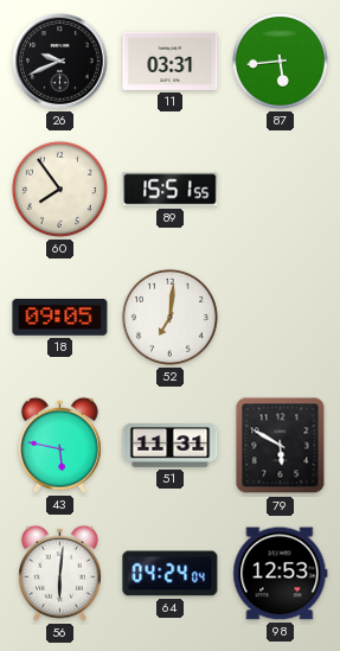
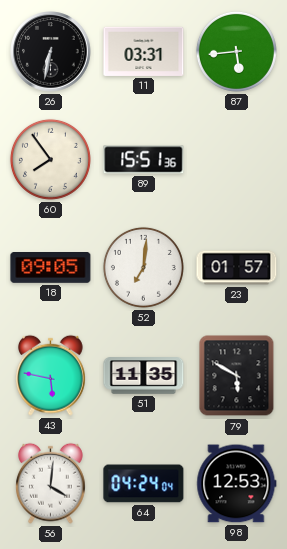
26: 9:41 -> 6:32
89: 15:51:55 -> 15:51:36
23: none -> 01:57
51: 11:31 -> 11:35
56: 6:01 -> 4:01
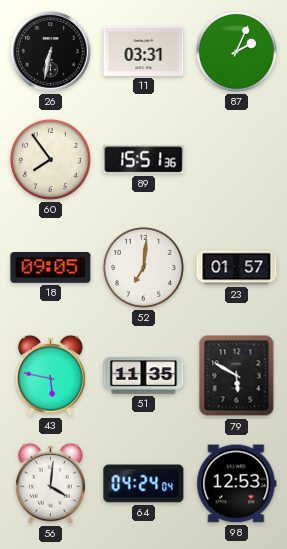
87: 5:44 -> 2:04
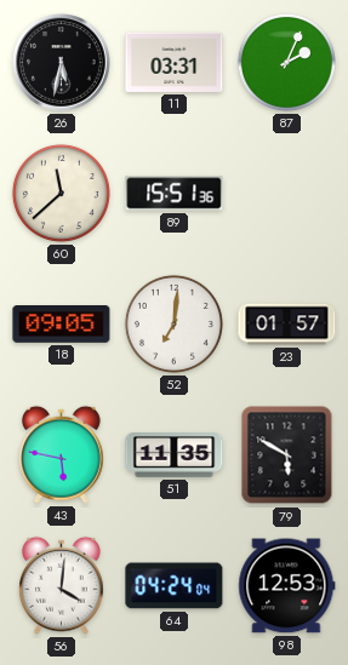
26: 6:32 -> 5:32
60: 7:54 -> 11:38
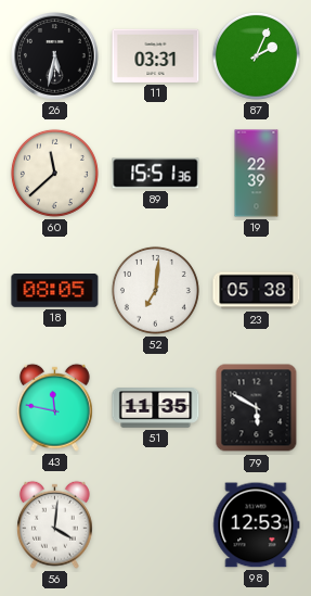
19: none -> 22:39
18: 09:05 -> 08:05
23: 01:57 -> 05:38
43: 5:47 -> 11:47
64: 04:24 -> none
